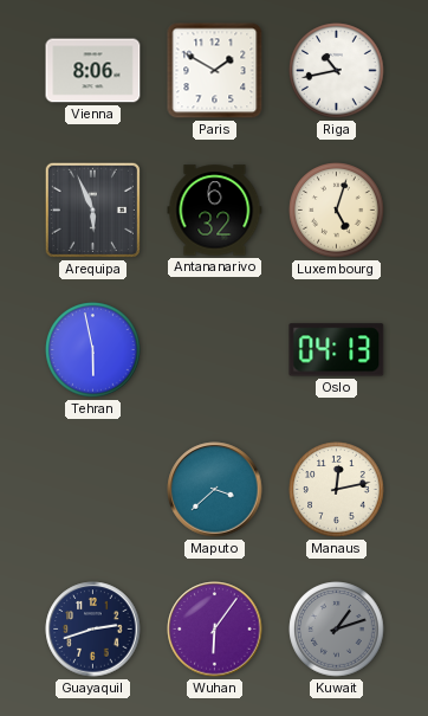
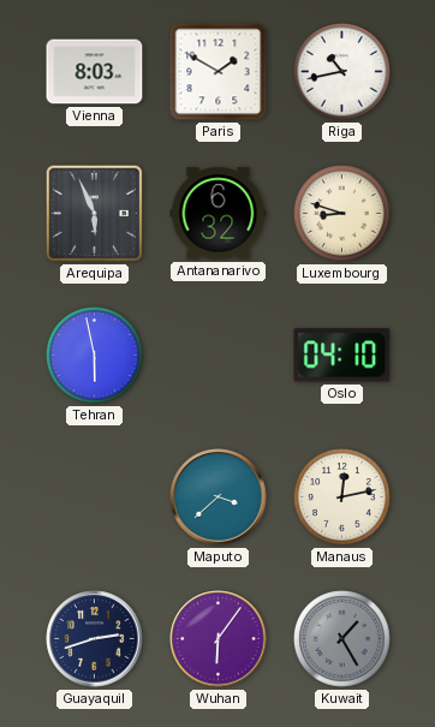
Vienna: 8:06 -> 8:03
Luxembourg: 5:03 -> 8:48
Oslo: 04:13 -> 04:10
Kuwait: 1:12 -> 1:25
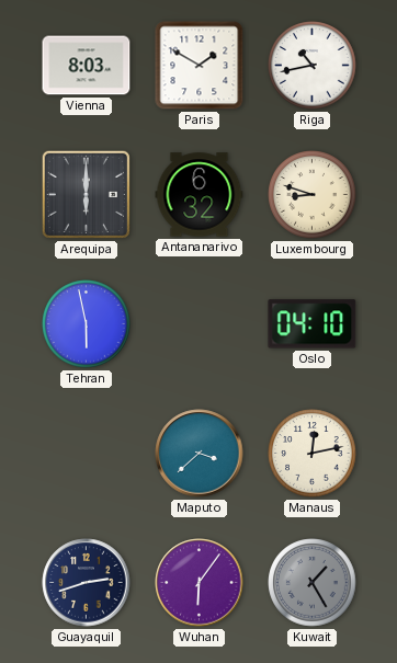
Arequipa: 5:56 -> 6:00
